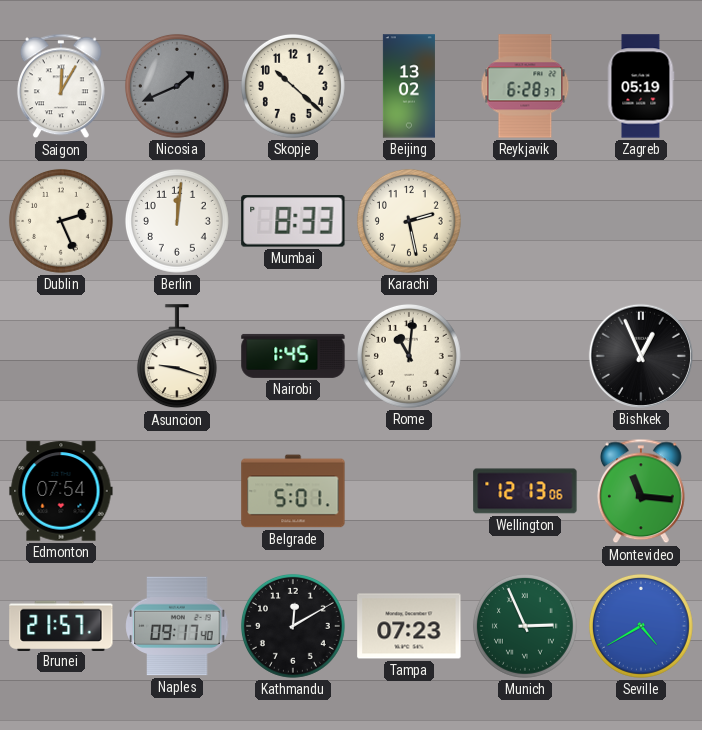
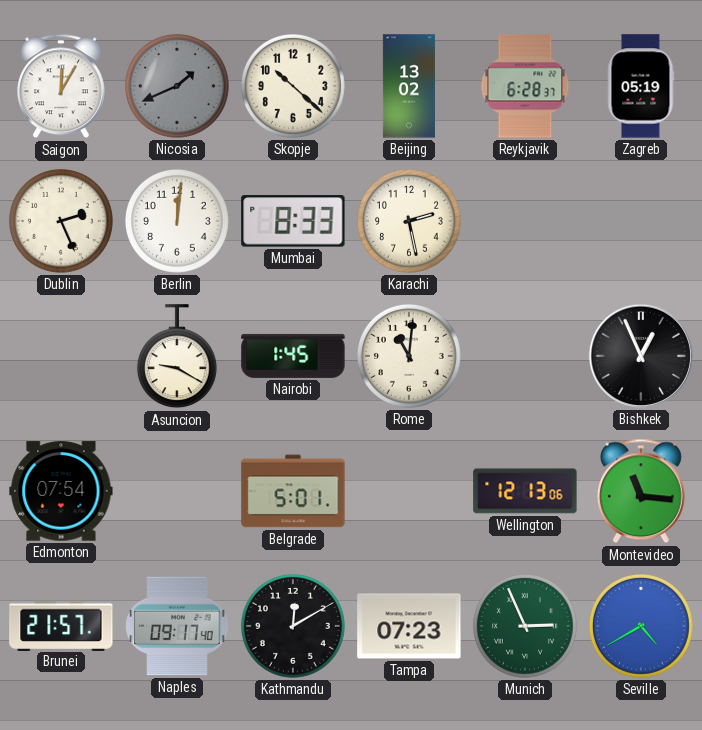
Asuncion: 9:18 -> 9:20
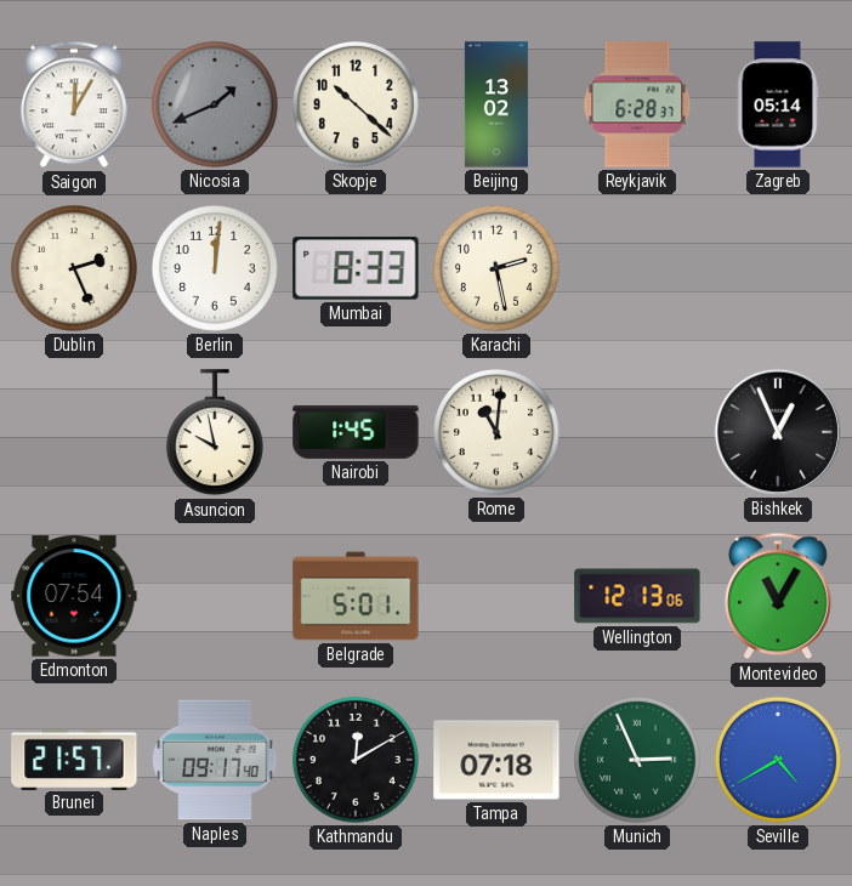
Zagreb: 05:19 -> 05:14
Asuncion: 9:20 -> 9:58
Montevideo: 11:16 -> 11:05
Tampa: 07:23 -> 07:18
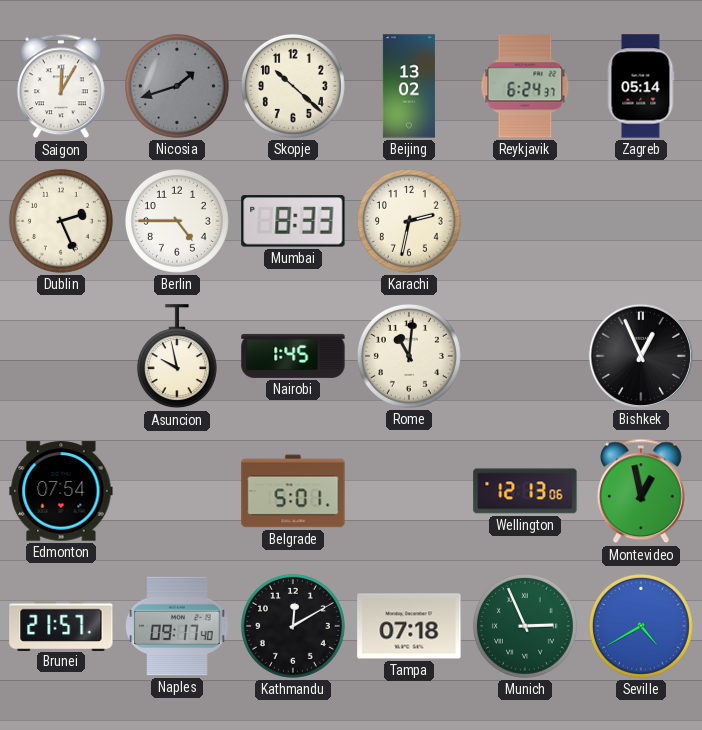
Nicosia: 1:41 -> 1:42
Reykjavik: 6:28 -> 6:24
Berlin: 12:01 -> 4:45
Karachi: 2:28 -> 2:32
Montevideo: 11:05 -> 12:58
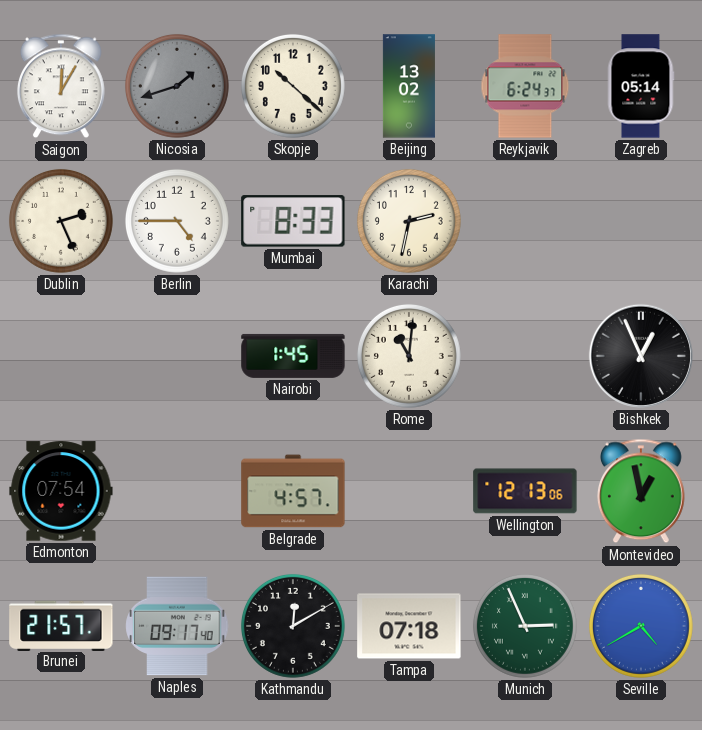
Asuncion: 9:58 -> none
Belgrade: 5:01 -> 4:57
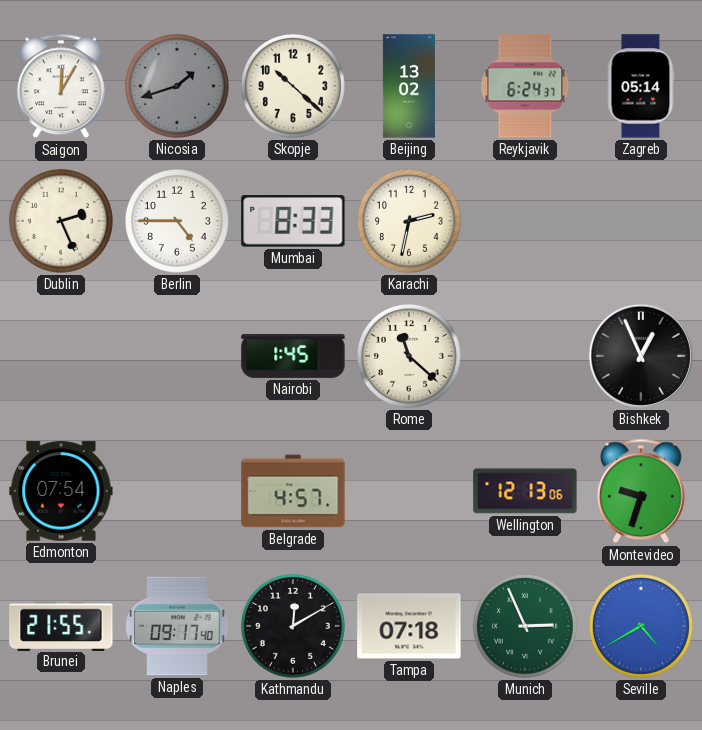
Rome: 11:01 -> 11:22
Montevideo: 12:58 -> 9:33
Brunei: 21:57 -> 21:55
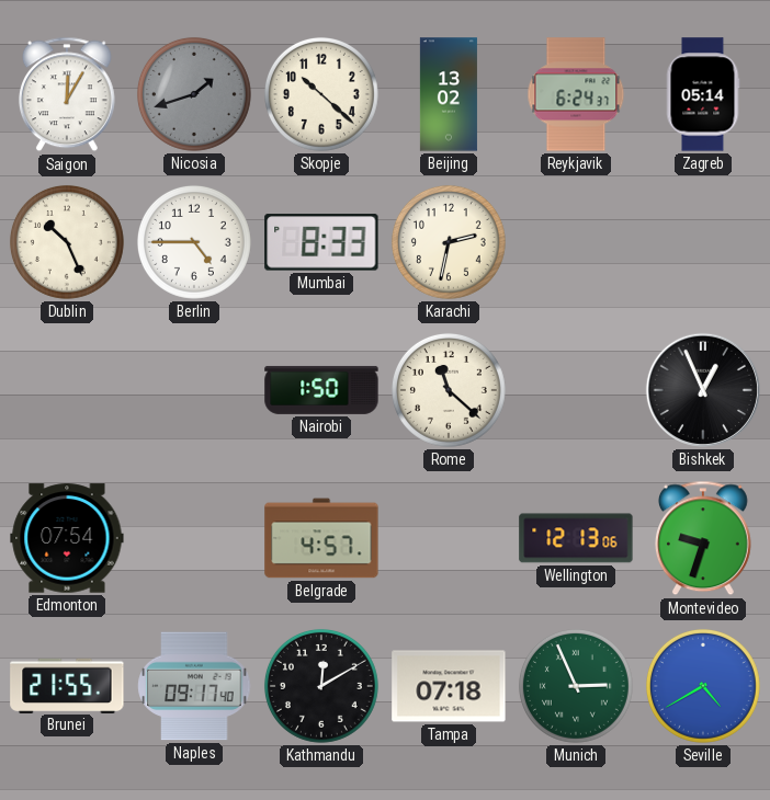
Dublin: 2:26 -> 10:26
Nairobi: 1:45 -> 1:50
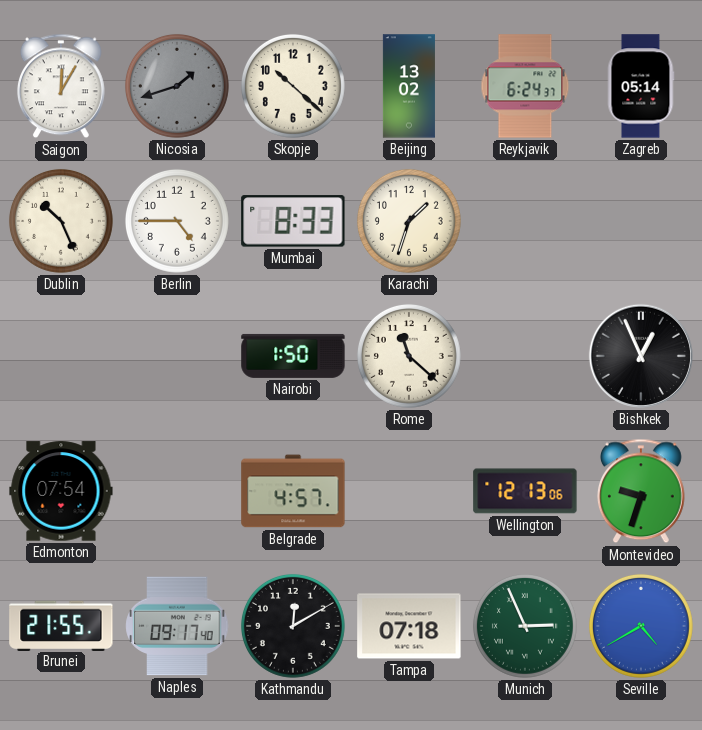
Karachi: 2:32 -> 1:33
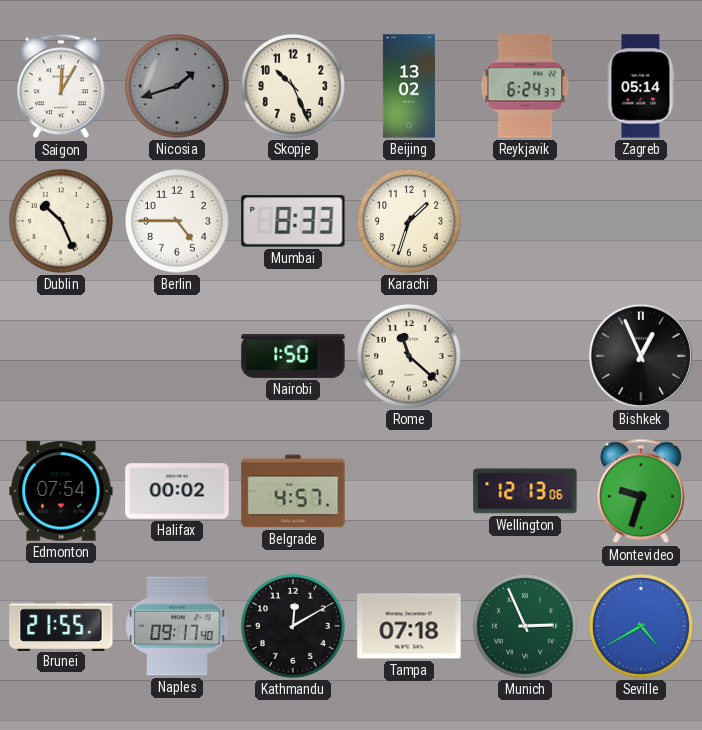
Skopje: 10:22 -> 10:26
Halifax: none -> 00:02
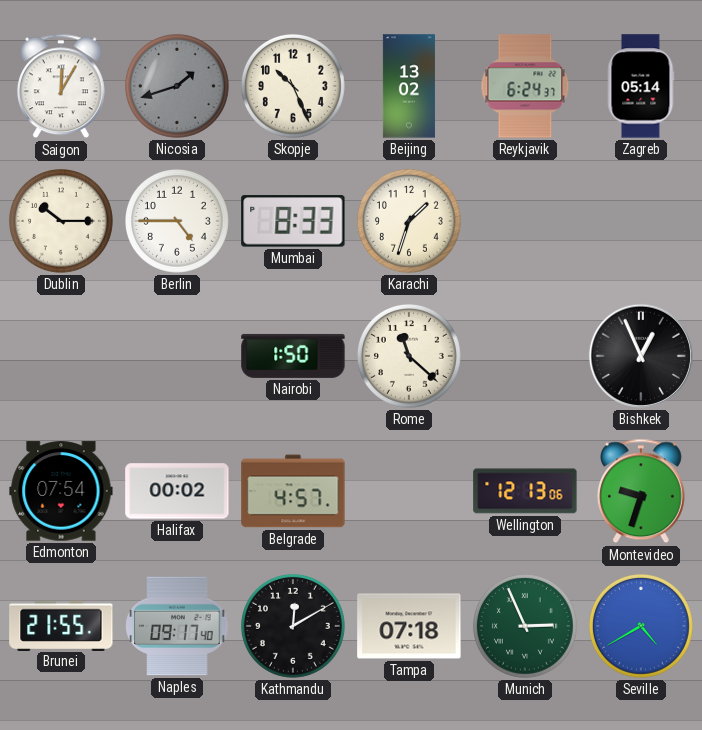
Dublin: 10:26 -> 10:15
